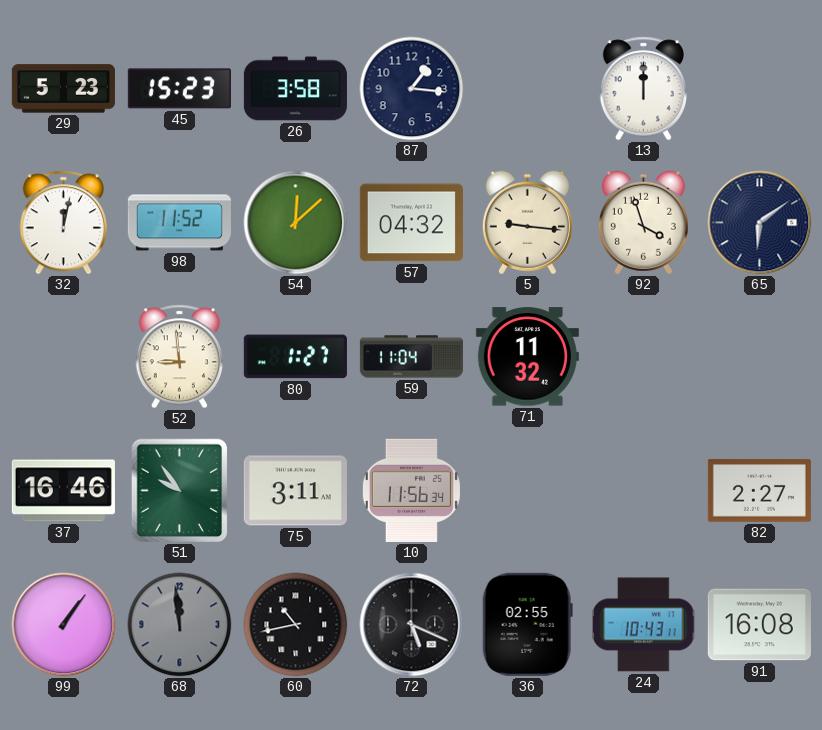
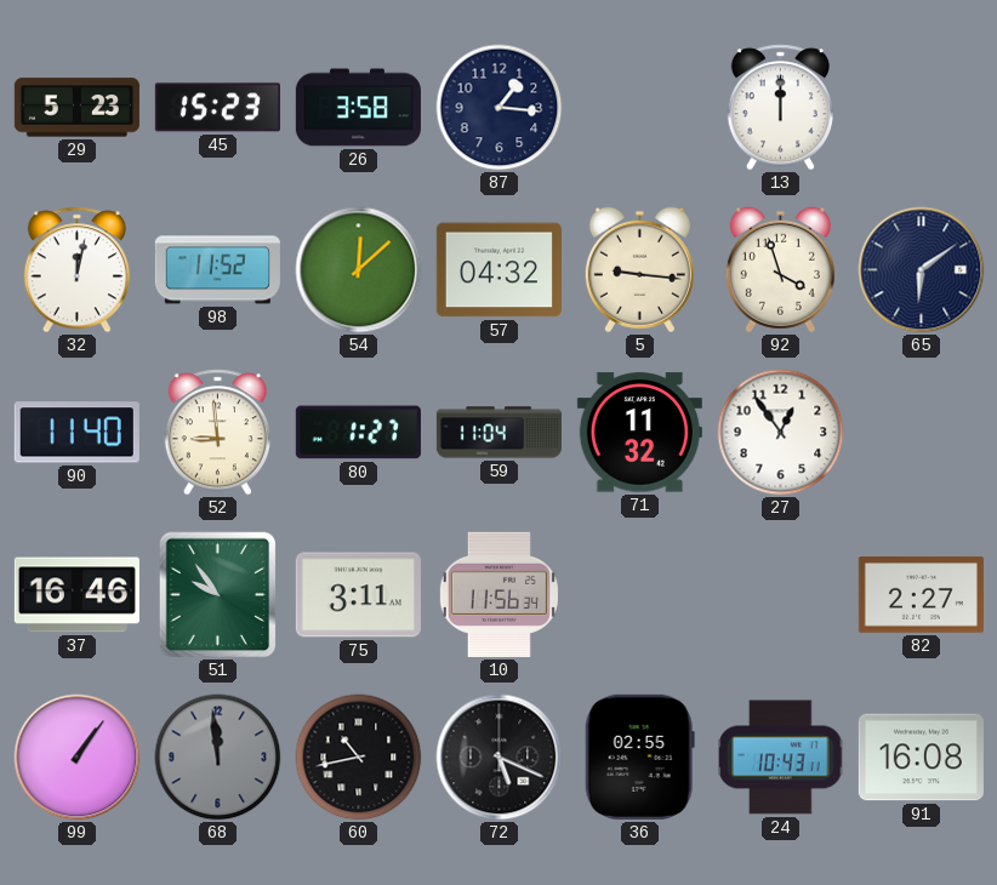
90: none -> 11:40
27: none -> 12:54
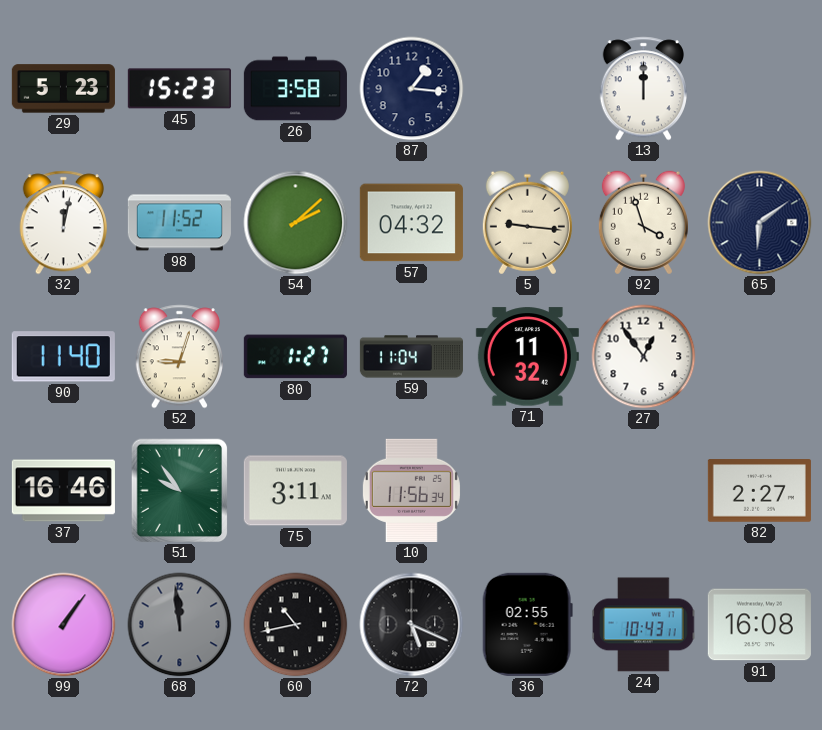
54: 12:08 -> 2:08
52: 8:59 -> 9:03
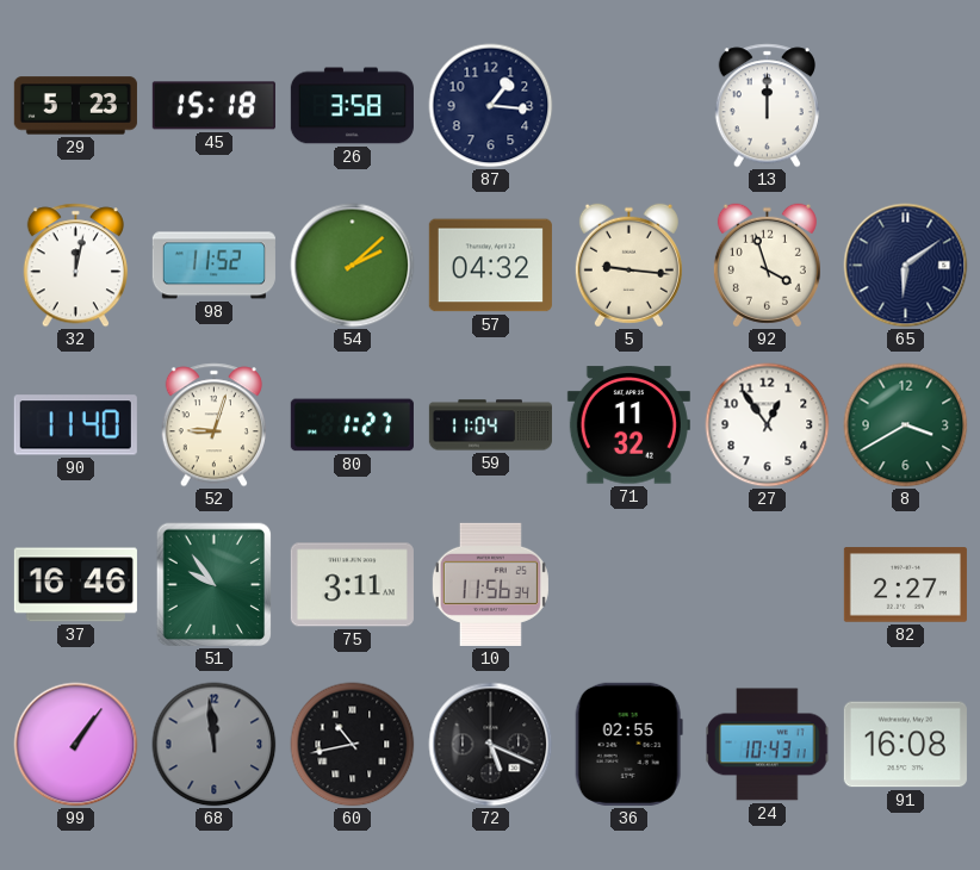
45: 15:23 -> 15:18
8: none -> 3:40
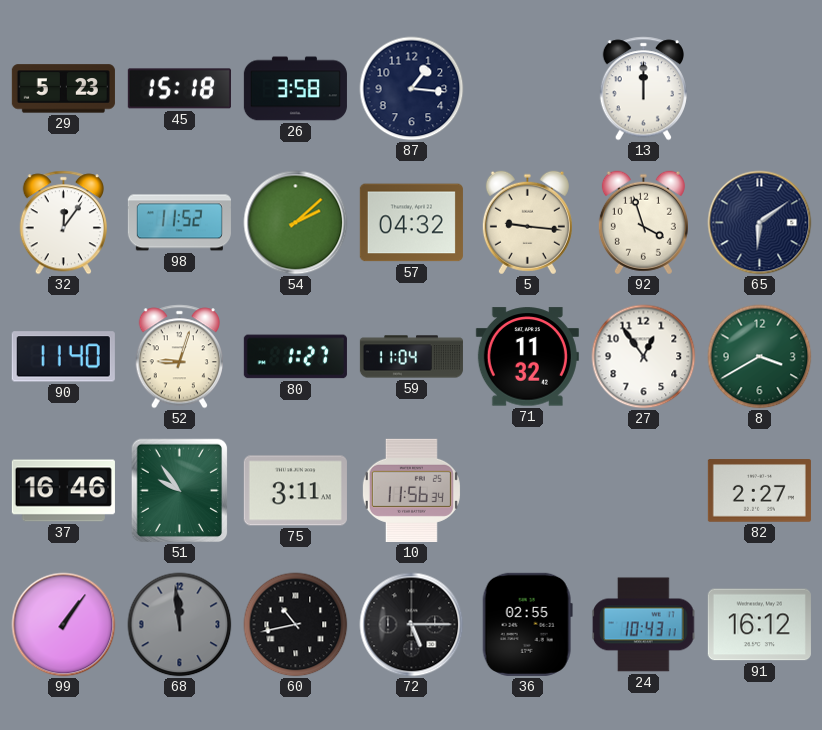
32: 12:02 -> 12:06
72: 5:19 -> 5:15
91: 16:08 -> 16:12
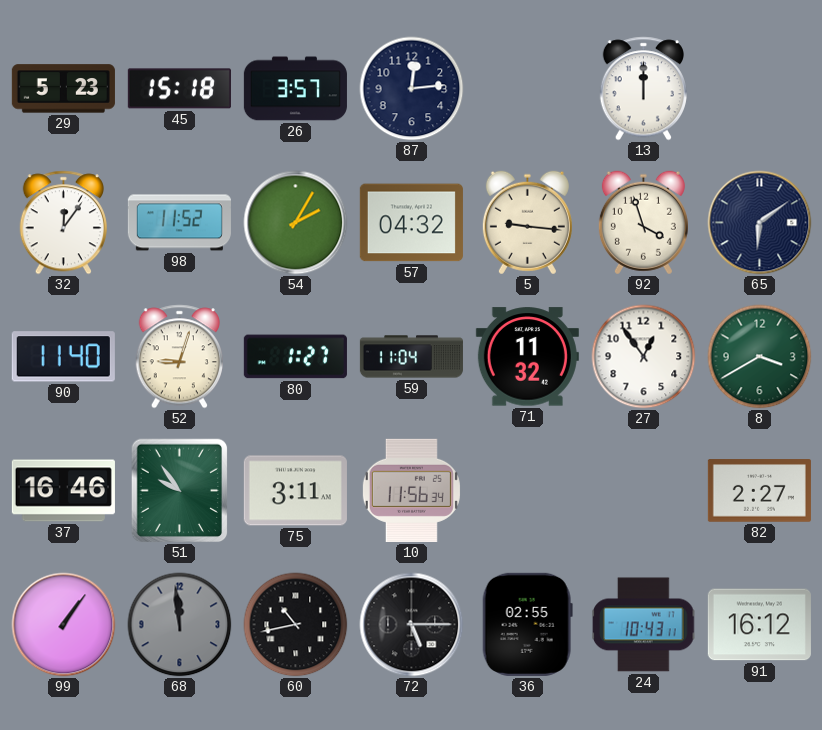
26: 3:58 -> 3:57
87: 1:16 -> 12:14
54: 2:08 -> 2:05
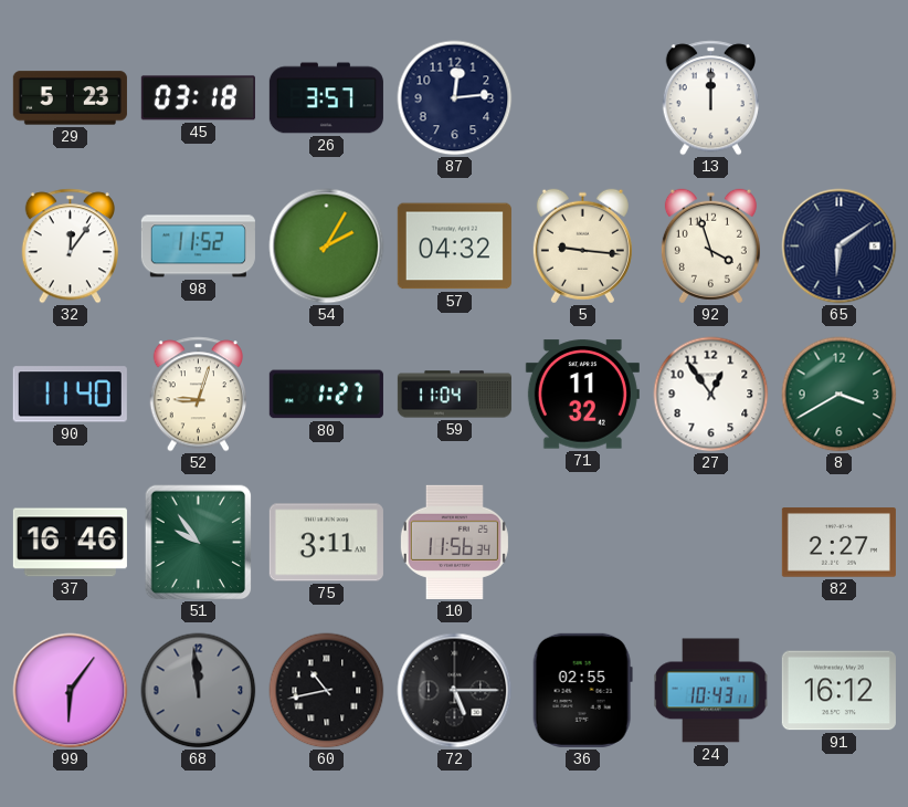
45: 15:18 -> 03:18
99: 1:06 -> 6:06
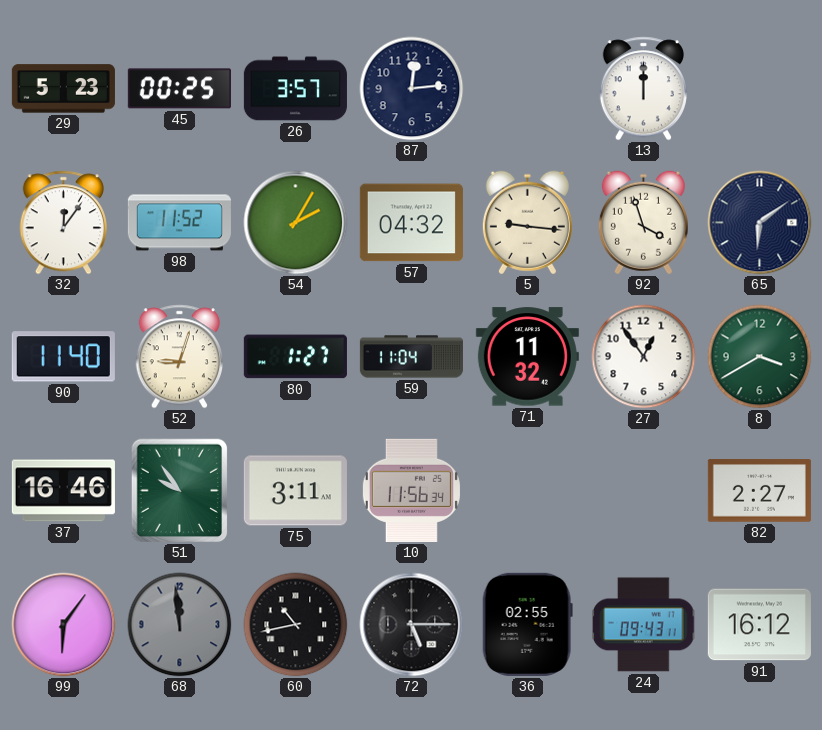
45: 03:18 -> 00:25
24: 10:43 -> 09:43
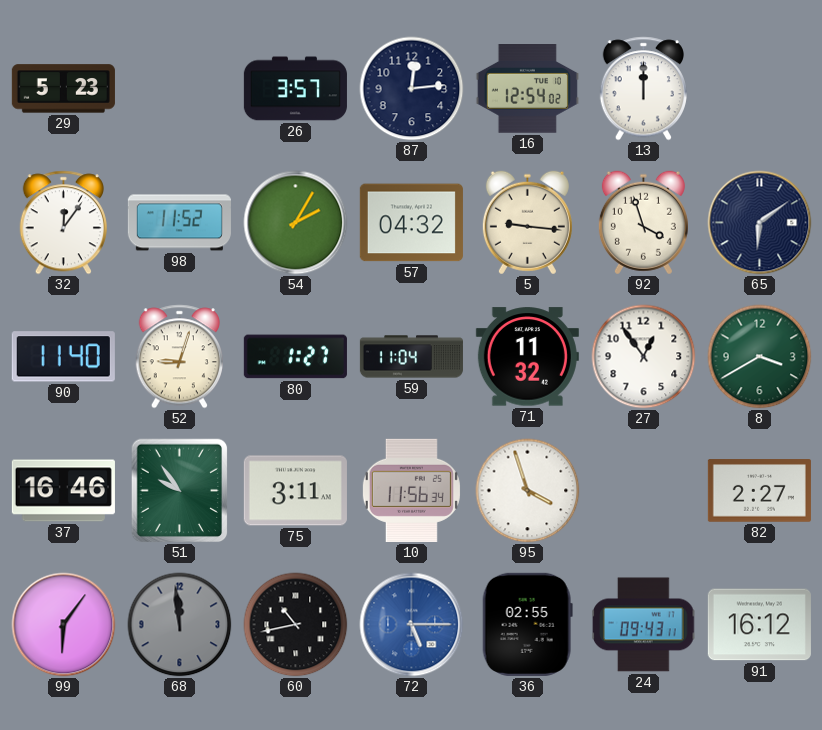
45: 00:25 -> none
16: none -> 12:54
95: none -> 3:57
72 dial: black -> blue
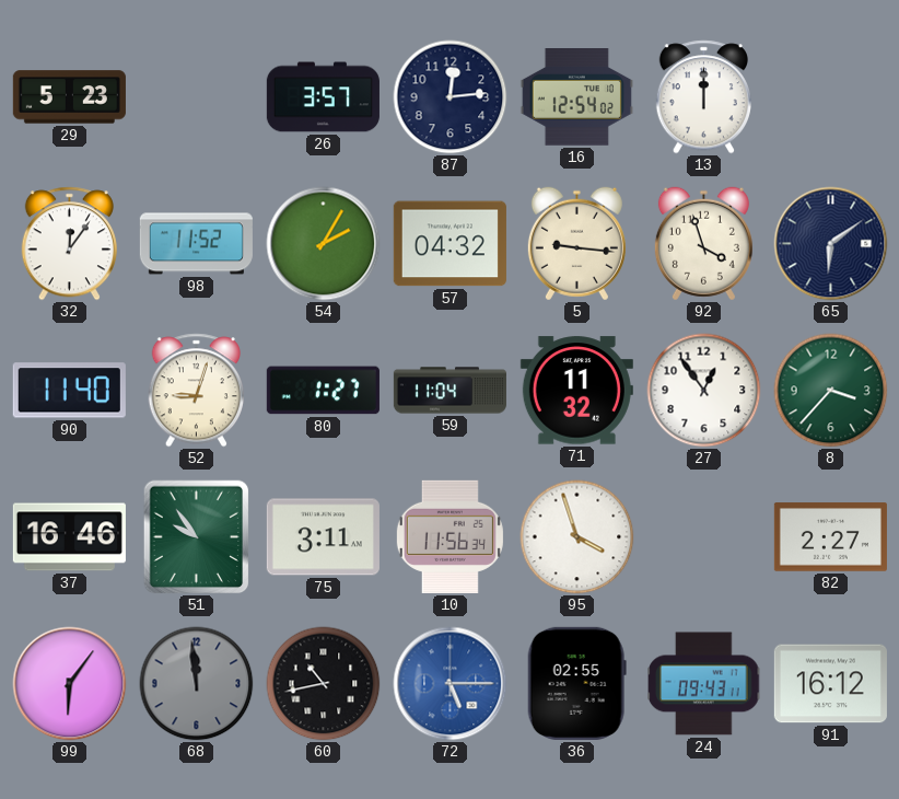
8: 3:40 -> 3:37
